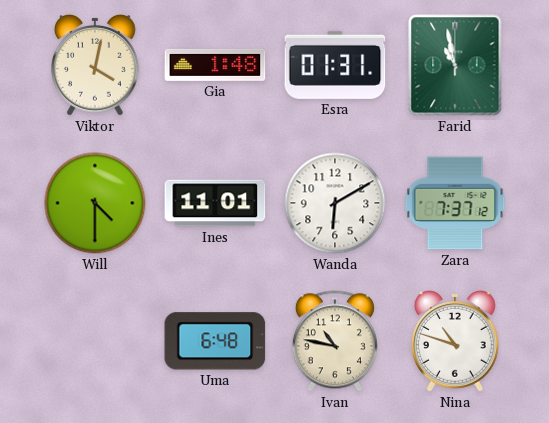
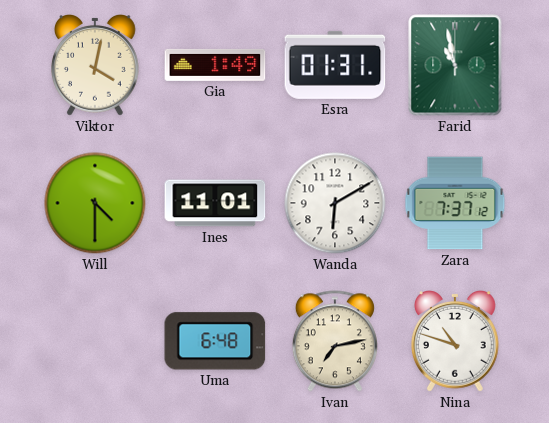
Gia: 1:48 -> 1:49
Ivan: 10:47 -> 7:13
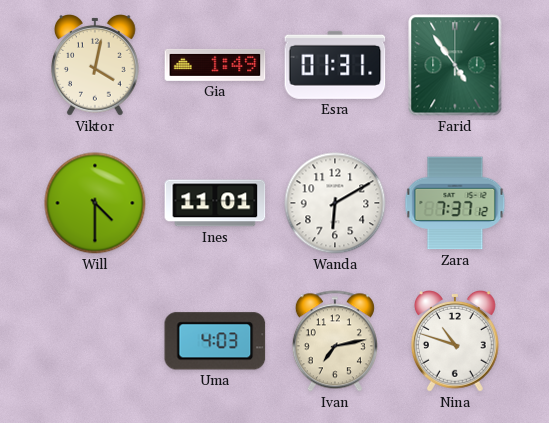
Farid: 10:58 -> 4:54
Uma: 6:48 -> 4:03
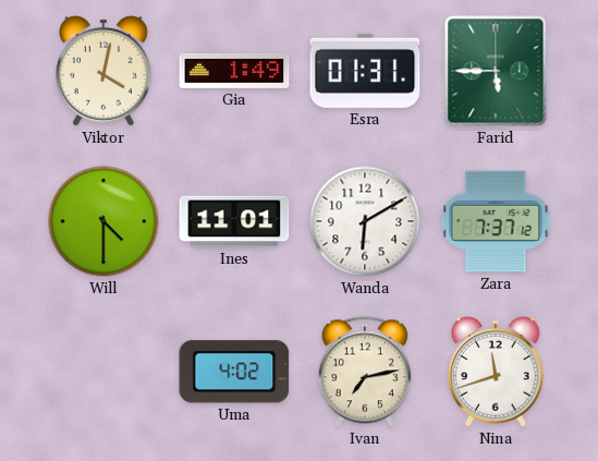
Farid: 4:54 -> 5:45
Uma: 4:03 -> 4:02
Nina: 10:48 -> 11:42
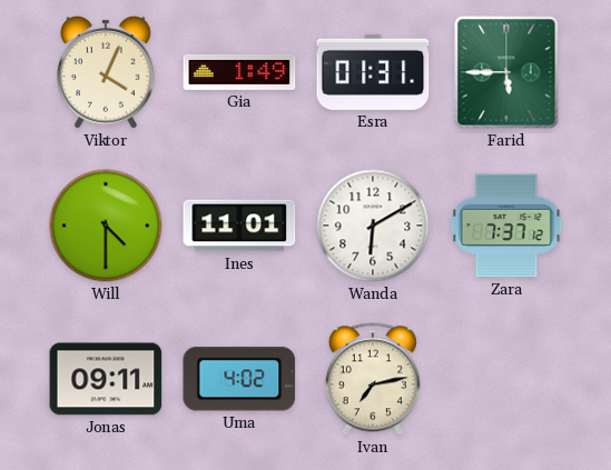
Viktor: 4:02 -> 4:04
Jonas: none -> 09:11
Nina: 11:42 -> none
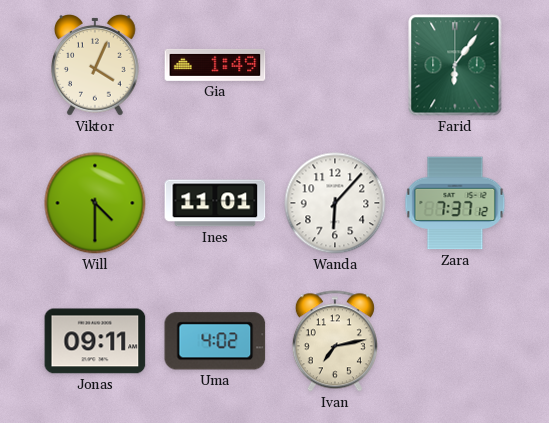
Esra: 01:31 -> none
Farid: 5:45 -> 6:06
Wanda: 6:10 -> 6:07
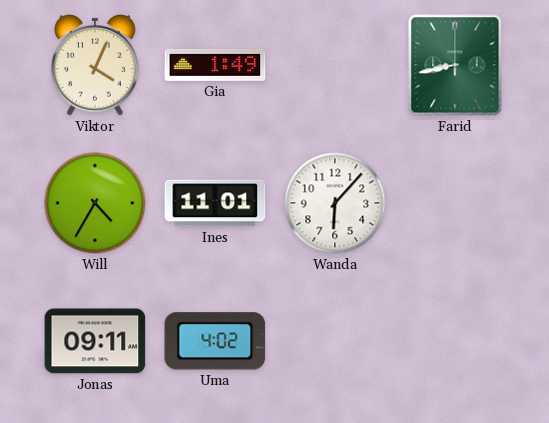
Farid: 6:06 -> 8:43
Will: 4:30 -> 4:35
Zara: 7:37 -> none
Ivan: 7:13 -> none
